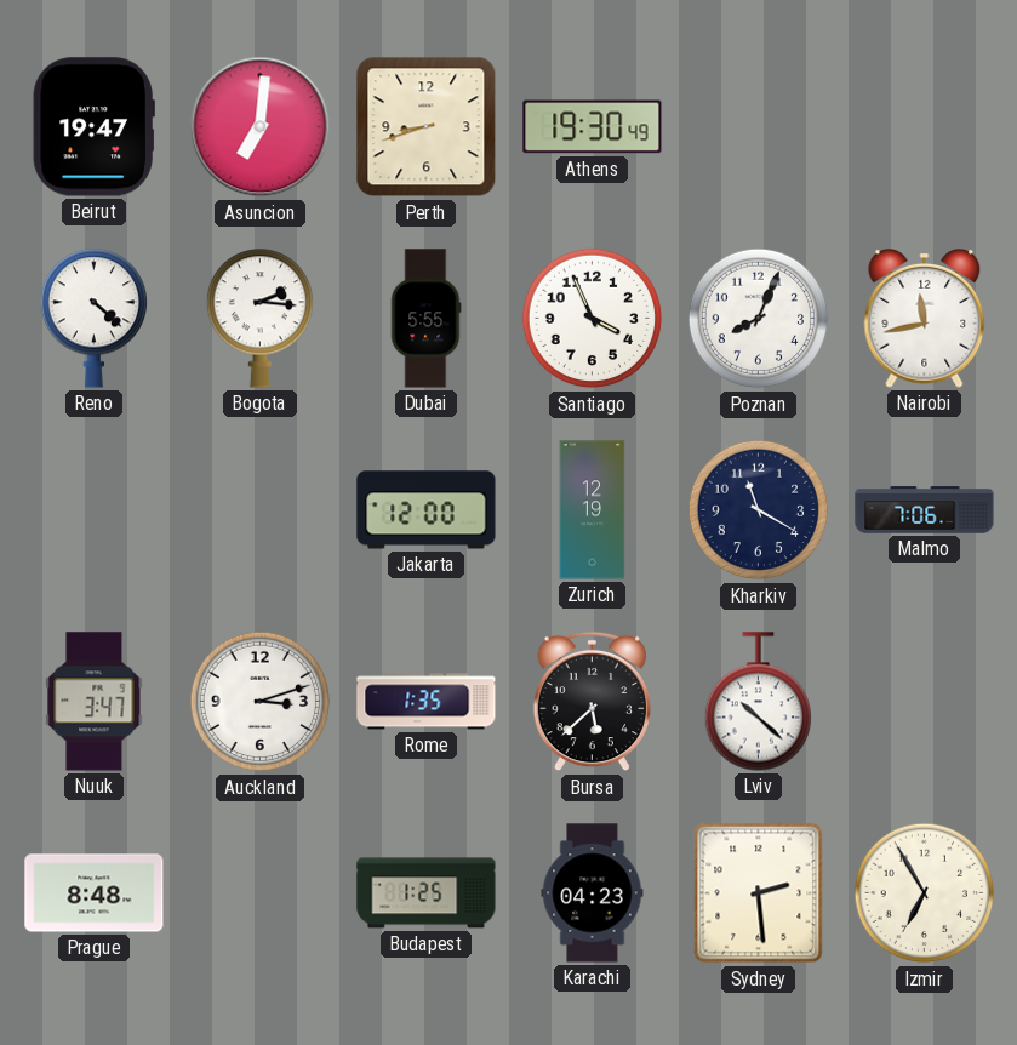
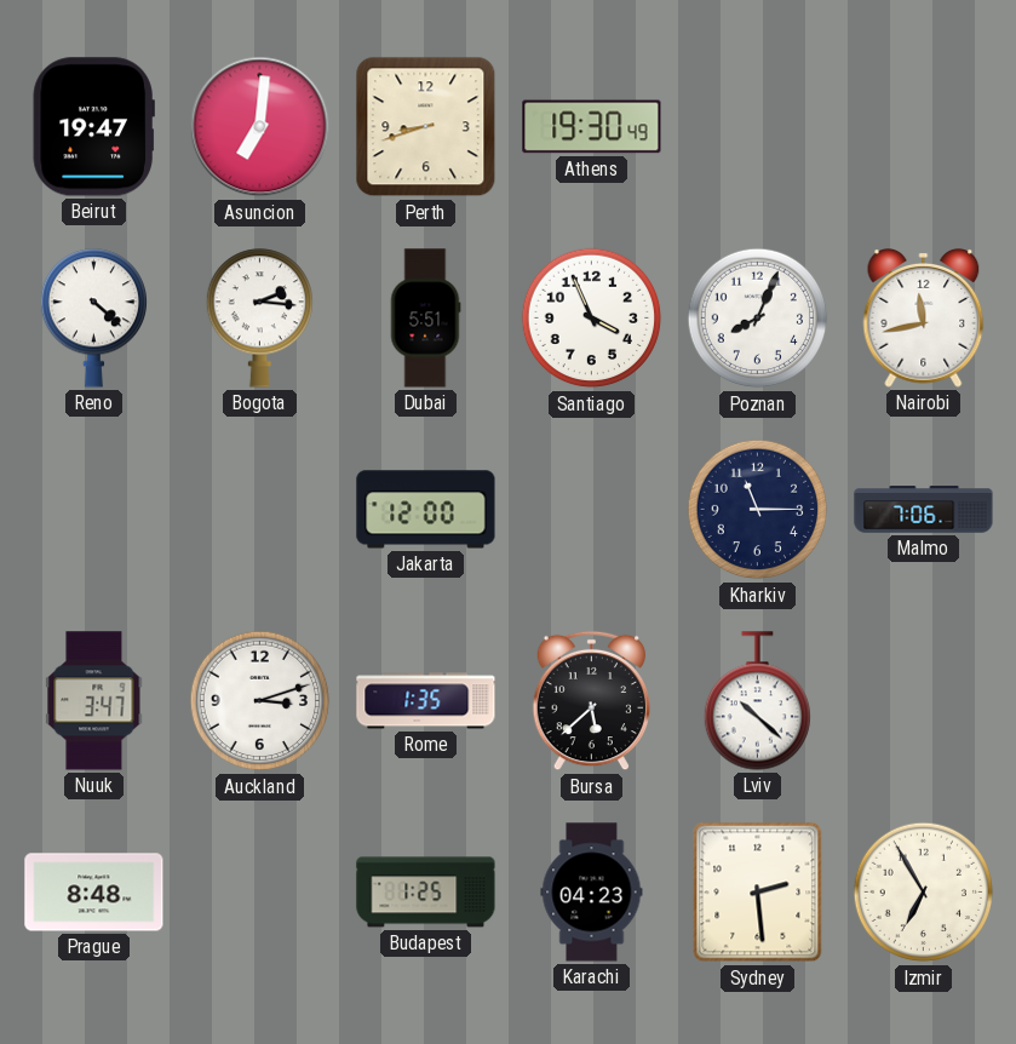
Dubai: 5:55 -> 5:51
Zurich: 12:19 -> none
Kharkiv: 11:20 -> 11:15
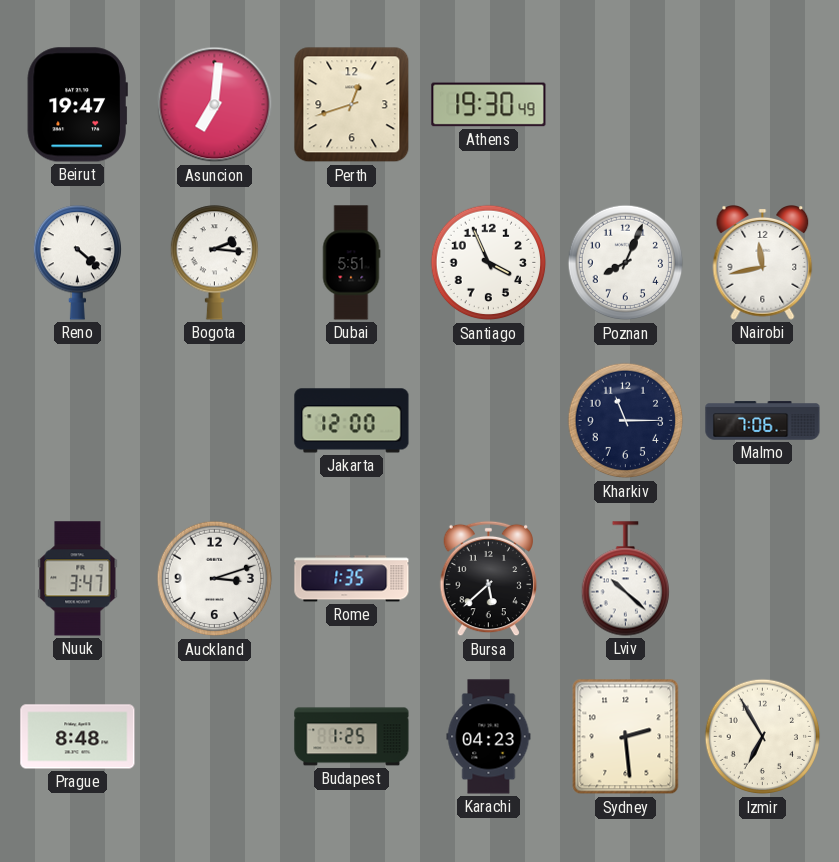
Perth: 8:42 -> 12:42
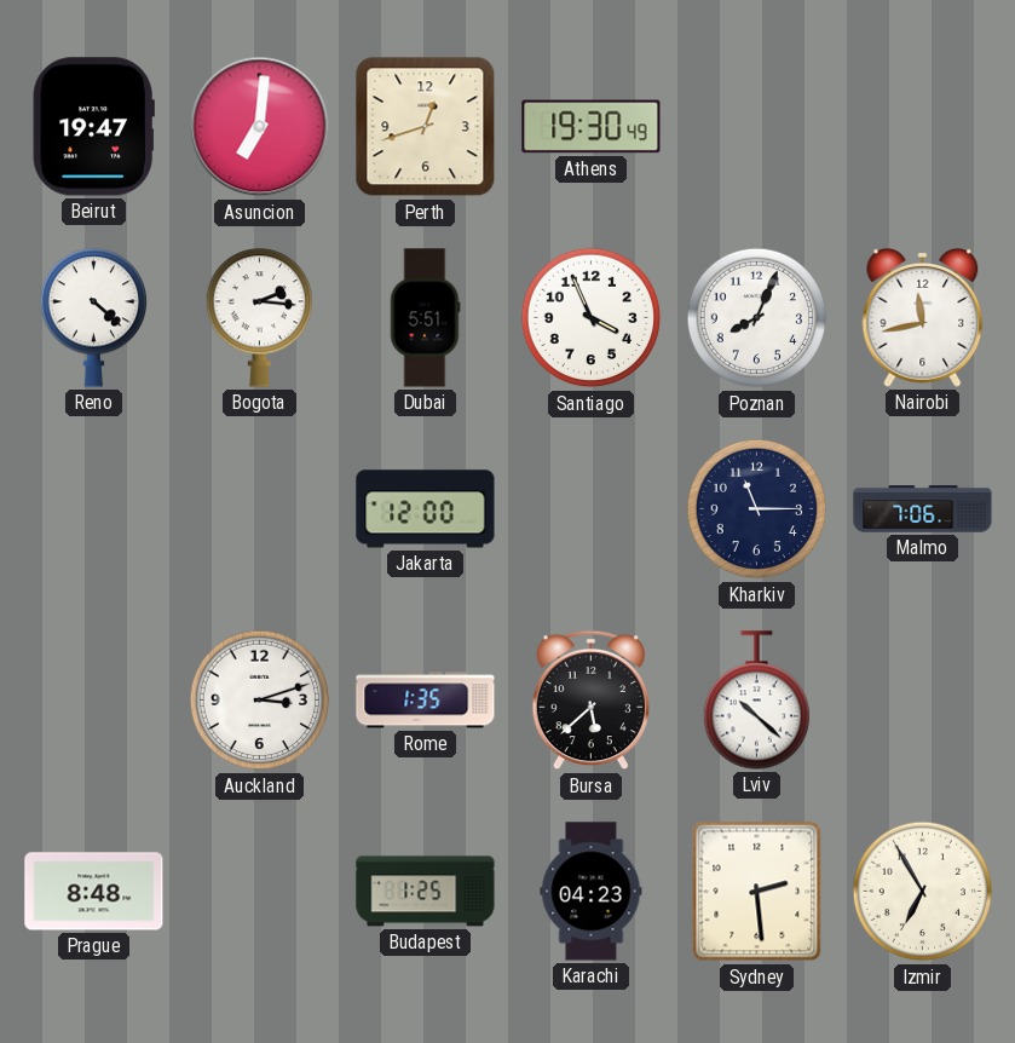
Nuuk: 3:47 -> none
